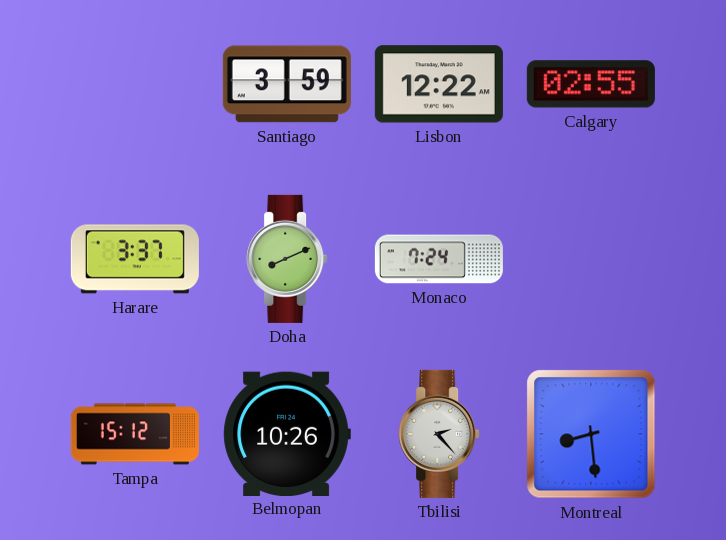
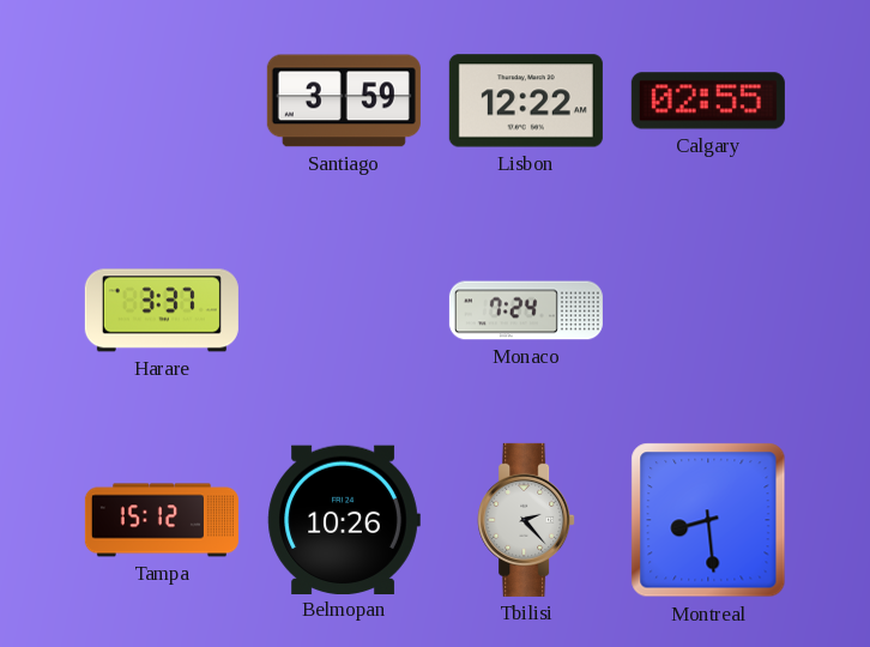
Doha: 8:11 -> none
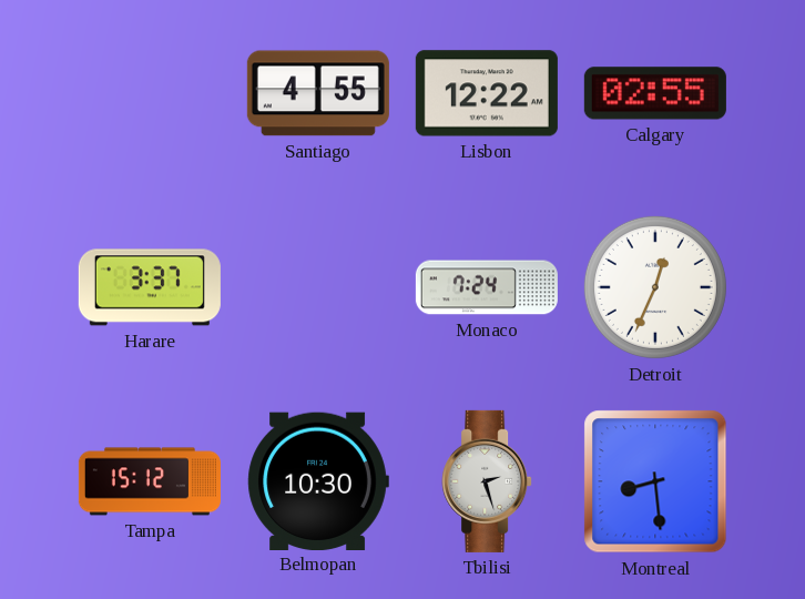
Santiago: 3:59 -> 4:55
Detroit: none -> 12:34
Belmopan: 10:26 -> 10:30
Tbilisi: 2:23 -> 2:27
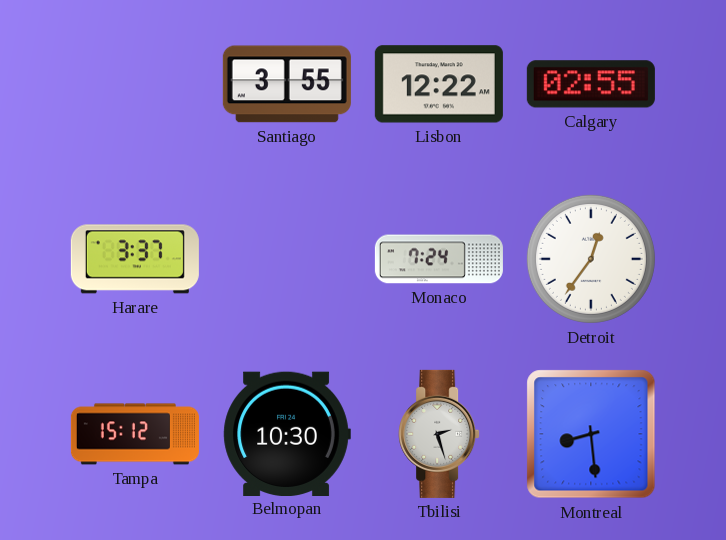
Santiago: 4:55 -> 3:55
Detroit: 12:34 -> 12:36
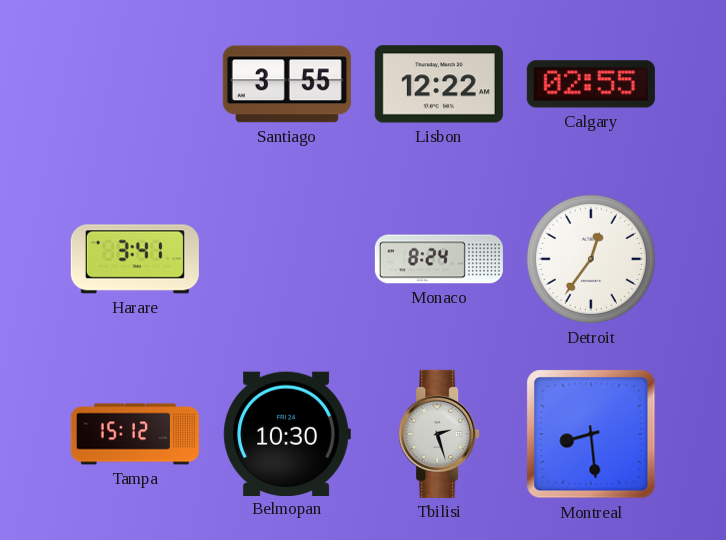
Harare: 3:37 -> 3:41
Monaco: 7:24 -> 8:24
